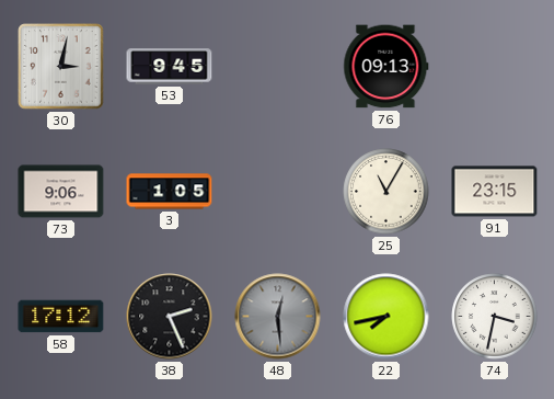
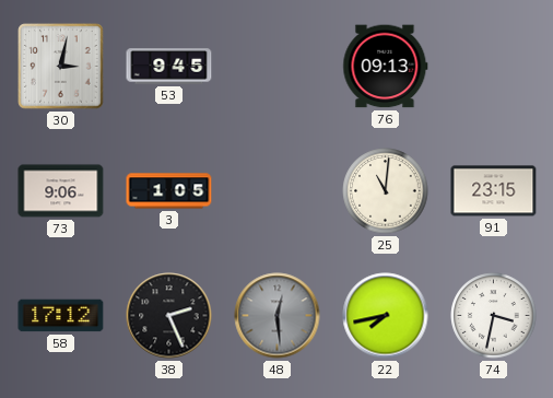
25: 11:05 -> 11:01
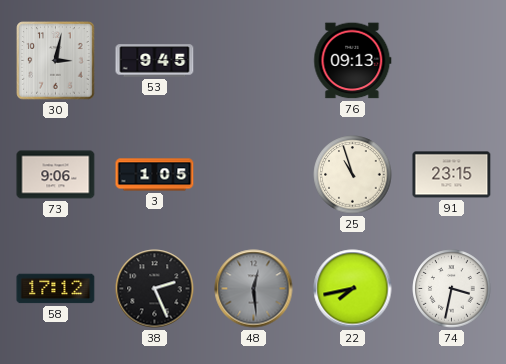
25: 11:01 -> 10:57
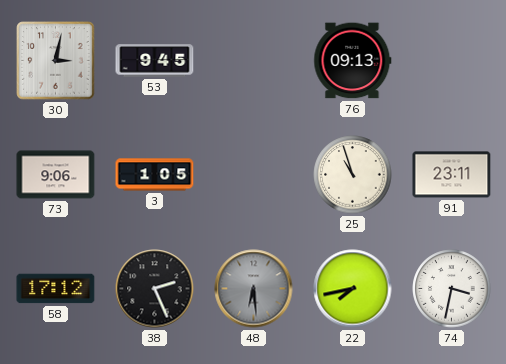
91: 23:15 -> 23:11
48: 12:29 -> 6:29
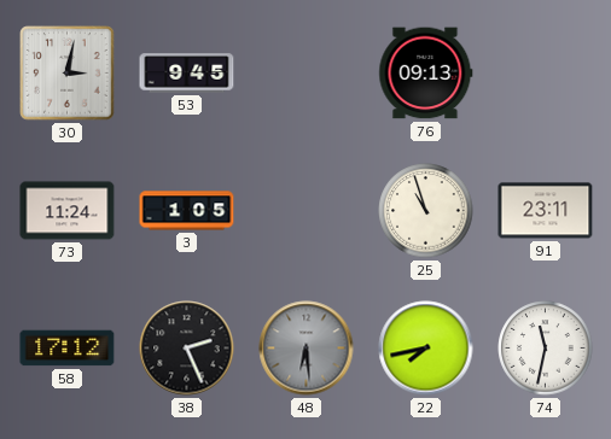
73: 9:06 -> 11:24
74: 3:32 -> 11:32
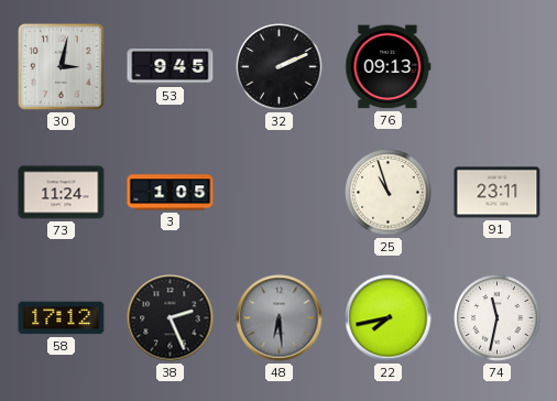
32: none -> 2:11
